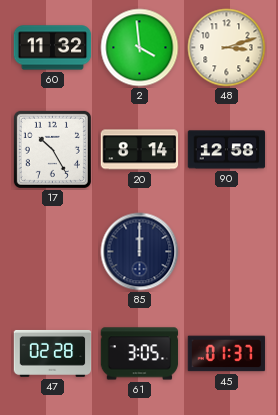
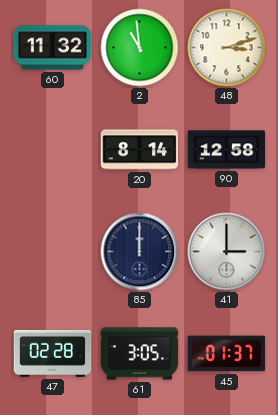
2: 3:59 -> 10:59
17: 10:25 -> none
41: none -> 3:00
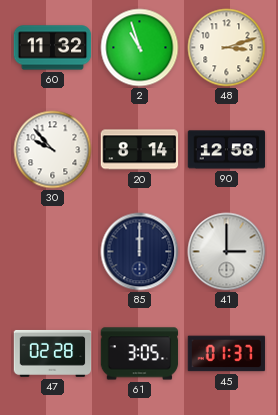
2: 10:59 -> 10:57
30: none -> 9:53
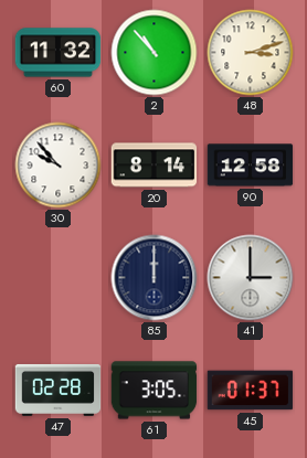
2: 10:57 -> 10:53
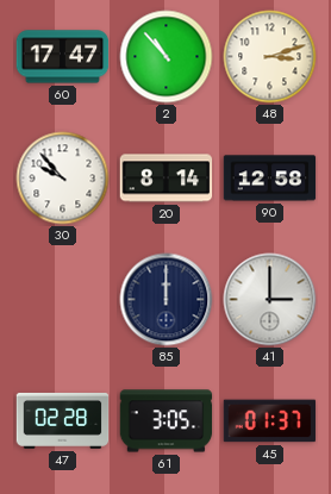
60: 11:32 -> 17:47
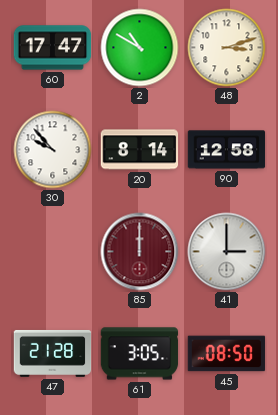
2: 10:53 -> 10:50
85 dial: navy -> burgundy
47: 02:28 -> 21:28
45: 01:37 -> 08:50
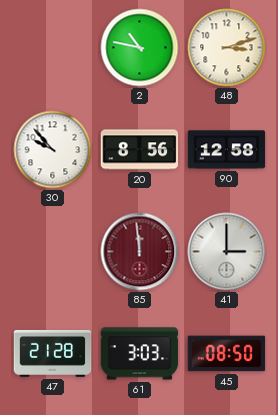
60: 17:47 -> none
2: 10:50 -> 10:47
20: 8:14 -> 8:56
85: 12:00 -> 11:59
61: 3:05 -> 3:03
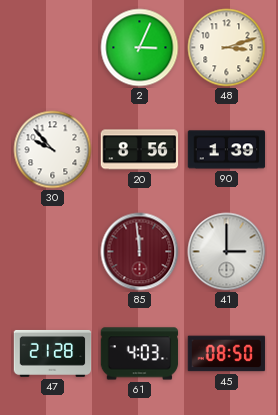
2: 10:47 -> 3:04
90: 12:58 -> 1:39
61: 3:03 -> 4:03
